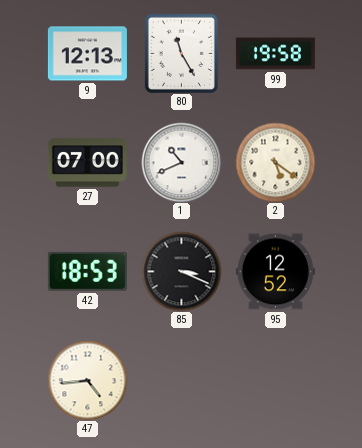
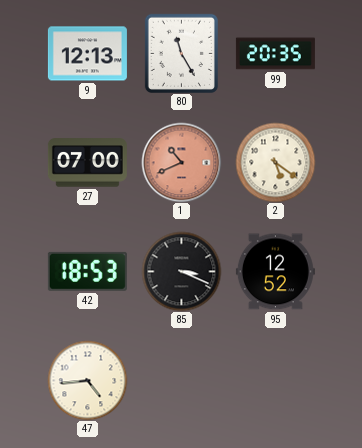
99: 19:58 -> 20:35
1 dial: white -> salmon
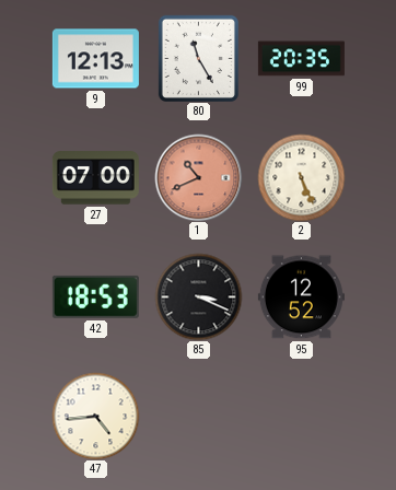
2: 5:21 -> 5:26
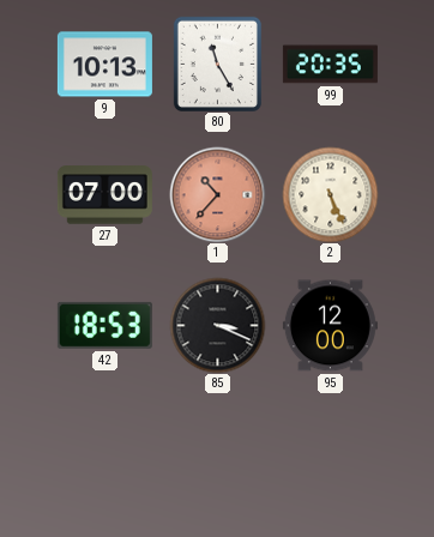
9: 12:13 -> 10:13
1: 10:41 -> 10:37
95: 12:52 -> 12:00
47: 4:44 -> none
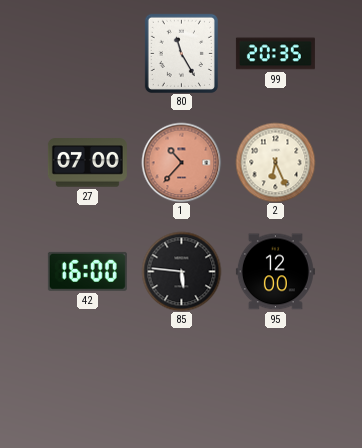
9: 10:13 -> none
2: 5:26 -> 6:26
42: 18:53 -> 16:00
85: 3:19 -> 5:46
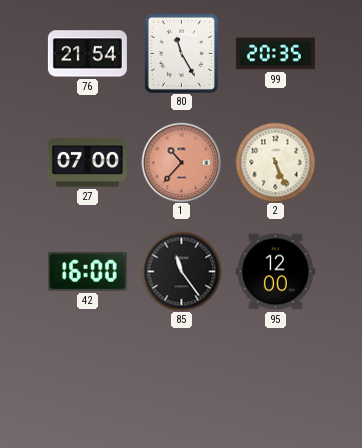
76: none -> 21:54
2: 6:26 -> 5:26
85: 5:46 -> 11:24
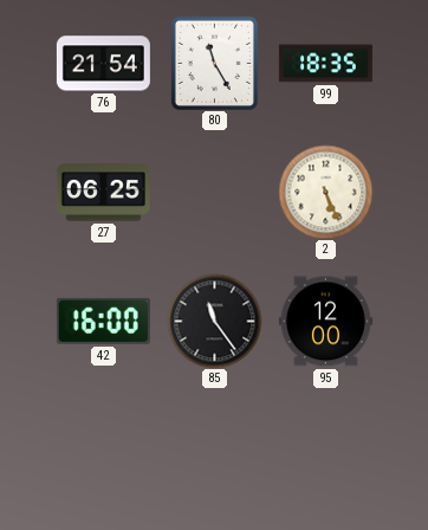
99: 20:35 -> 18:35
27: 07:00 -> 06:25
1: 10:37 -> none
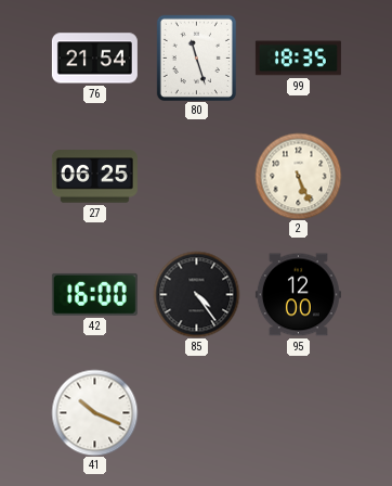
80: 11:25 -> 11:27
85: 11:24 -> 4:24
41: none -> 10:19
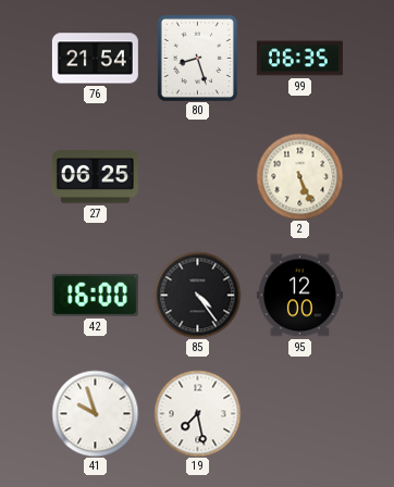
80: 11:27 -> 8:27
99: 18:35 -> 06:35
41: 10:19 -> 9:57
19: none -> 7:28
